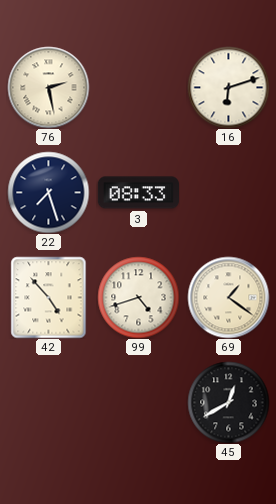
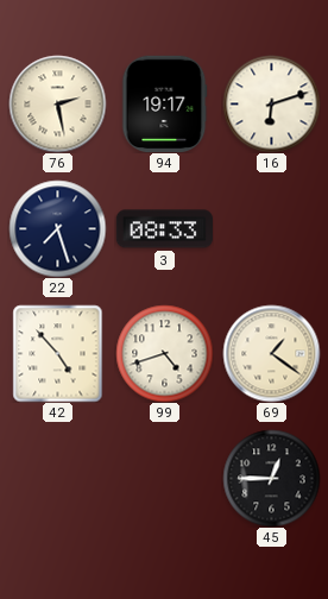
94: none -> 19:17
45: 12:40 -> 12:45
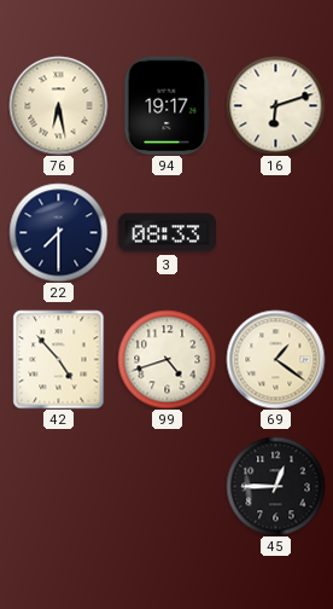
76: 2:28 -> 6:28
22: 7:27 -> 7:30
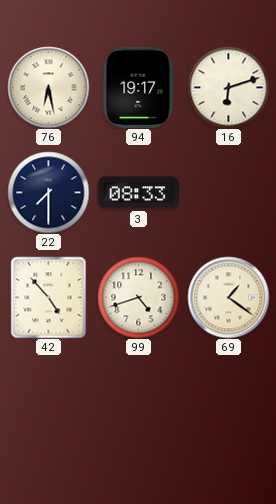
45: 12:45 -> none
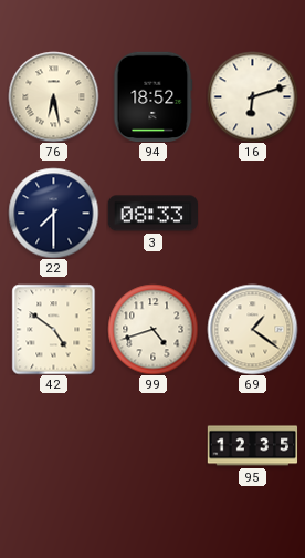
94: 19:17 -> 18:52
42: 4:53 -> 4:51
95: none -> 12:35
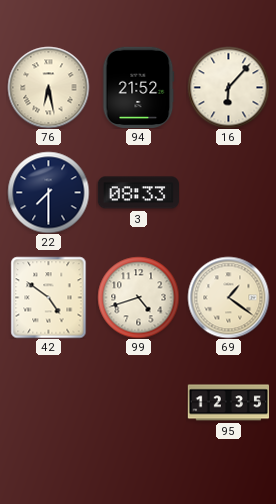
94: 18:52 -> 21:52
16: 6:12 -> 6:07
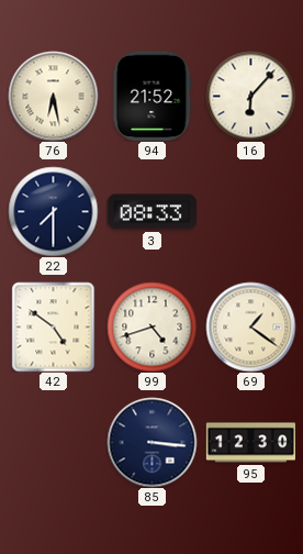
85: none -> 3:16
95: 12:35 -> 12:30
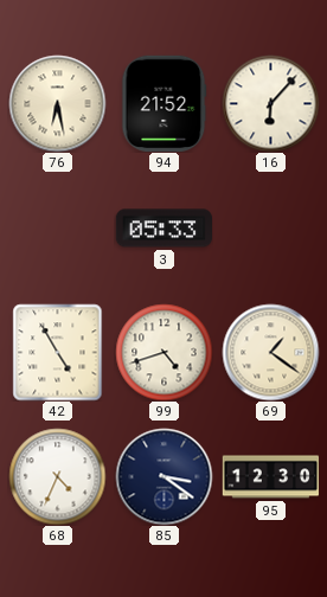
22: 7:30 -> none
3: 08:33 -> 05:33
42: 4:51 -> 4:55
68: none -> 4:34
85: 3:16 -> 3:21
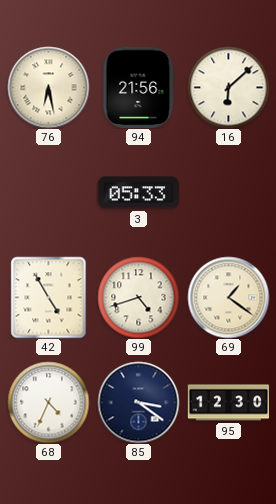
94: 21:52 -> 21:56
16: 6:07 -> 6:08
